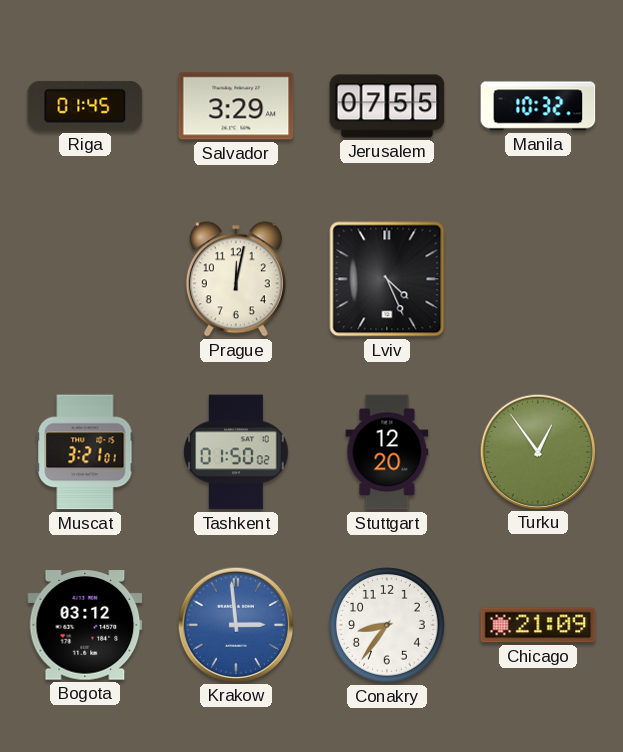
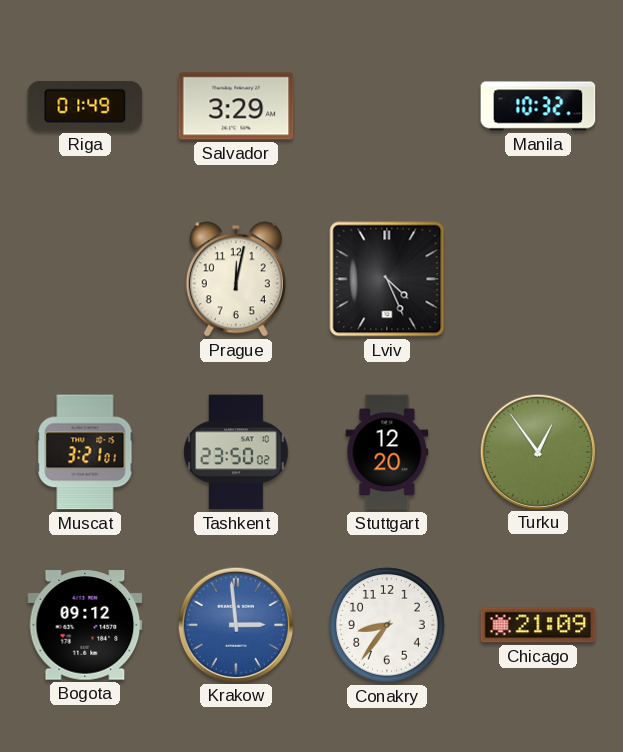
Riga: 01:45 -> 01:49
Jerusalem: 07:55 -> none
Tashkent: 01:50 -> 23:50
Bogota: 03:12 -> 09:12
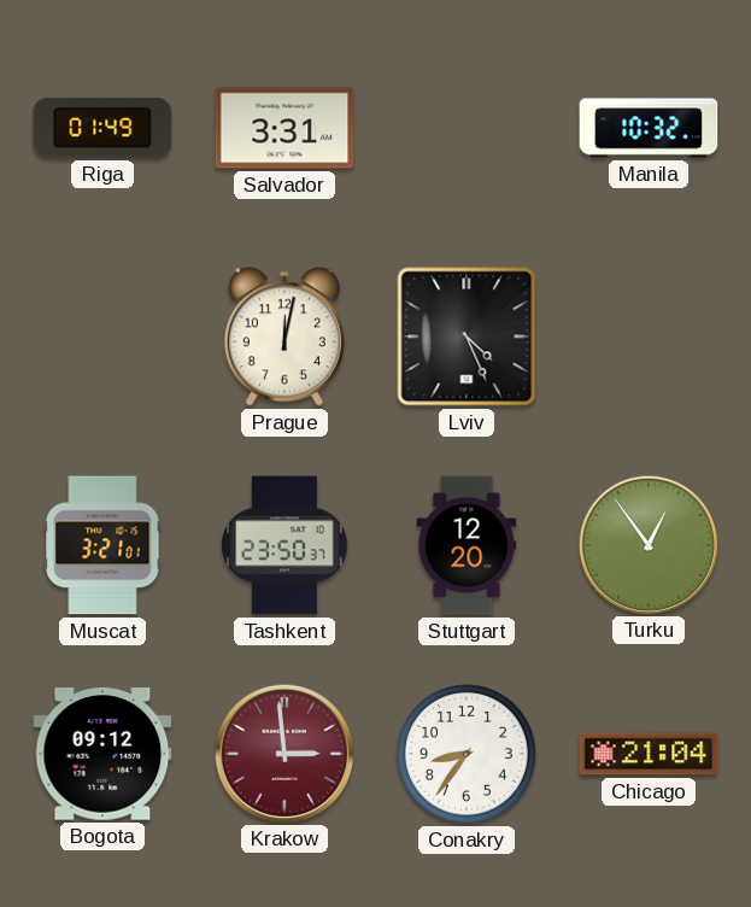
Salvador: 3:29 -> 3:31
Tashkent: 23:50:02 -> 23:50:37
Krakow dial: blue -> burgundy
Chicago: 21:09 -> 21:04
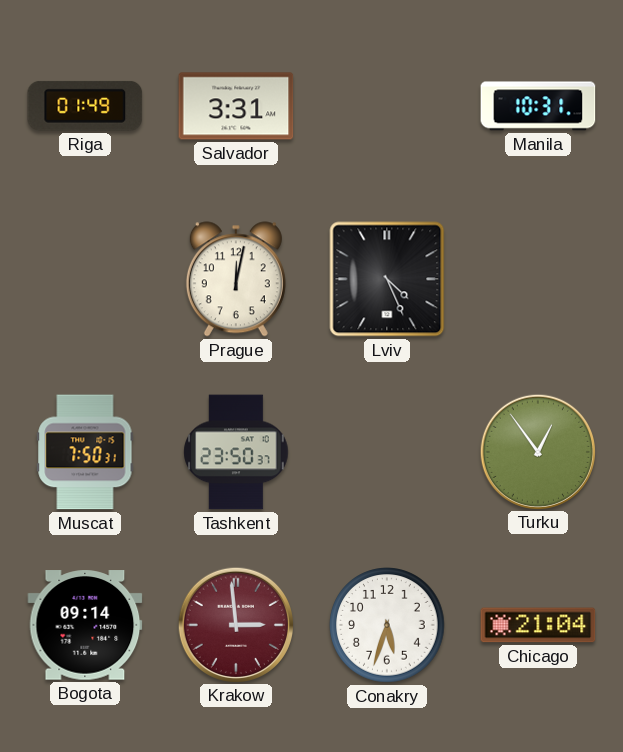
Manila: 10:32 -> 10:31
Muscat: 3:21 -> 7:50
Stuttgart: 12:20 -> none
Bogota: 09:12 -> 09:14
Conakry: 8:36 -> 5:33
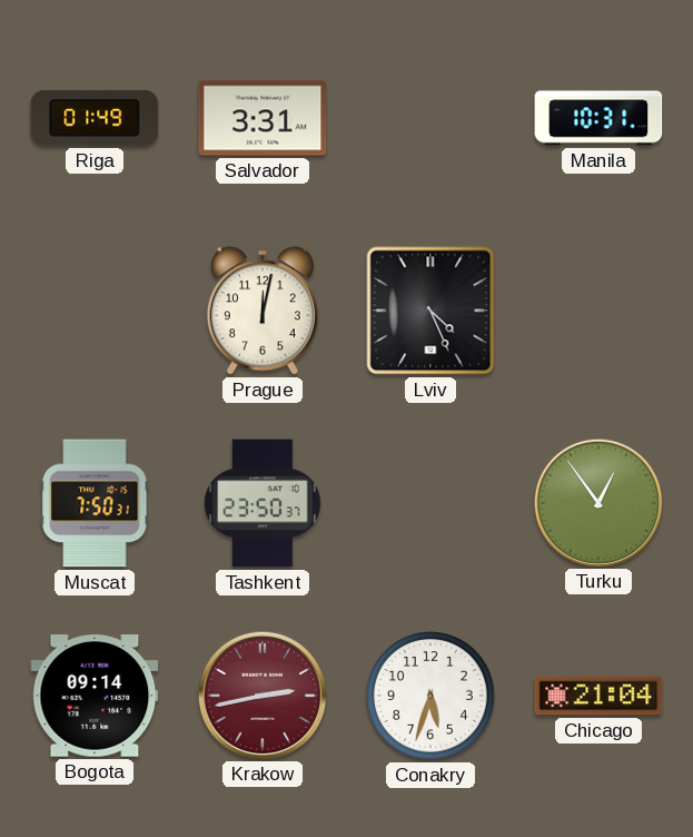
Krakow: 2:59 -> 2:43
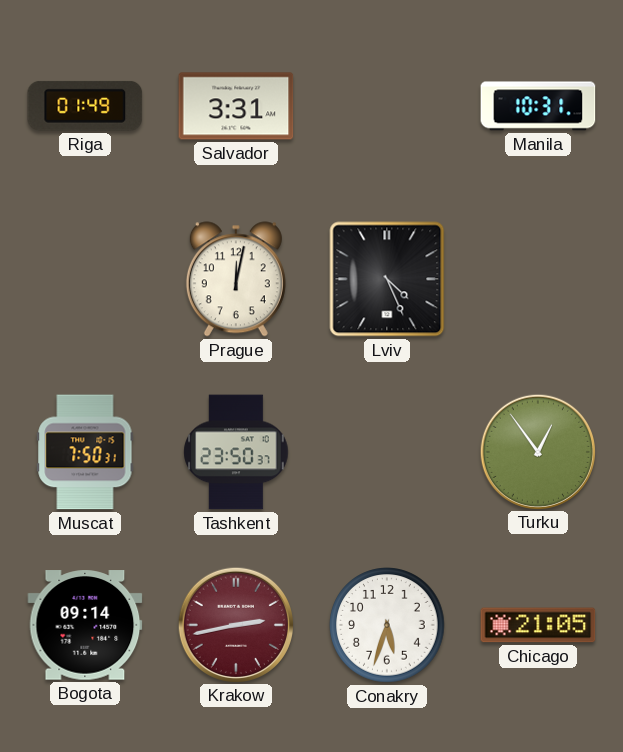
Chicago: 21:04 -> 21:05
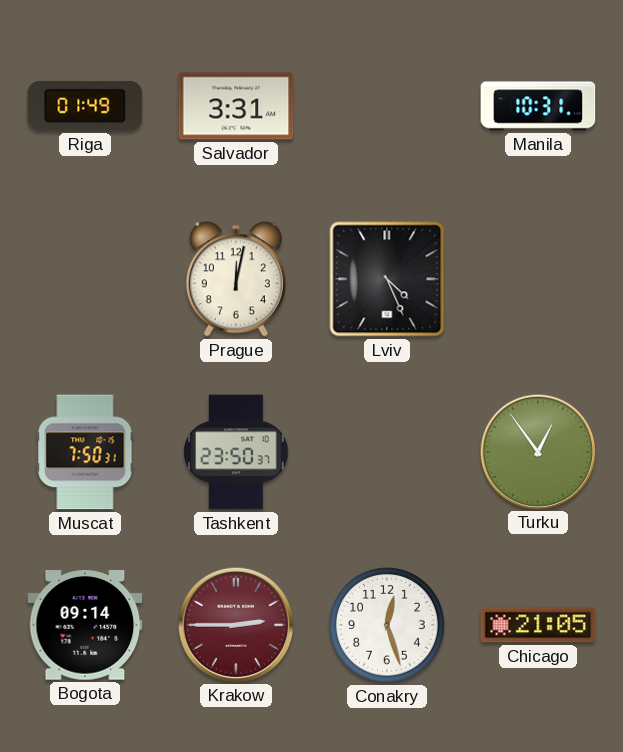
Krakow: 2:43 -> 2:45
Conakry: 5:33 -> 12:27
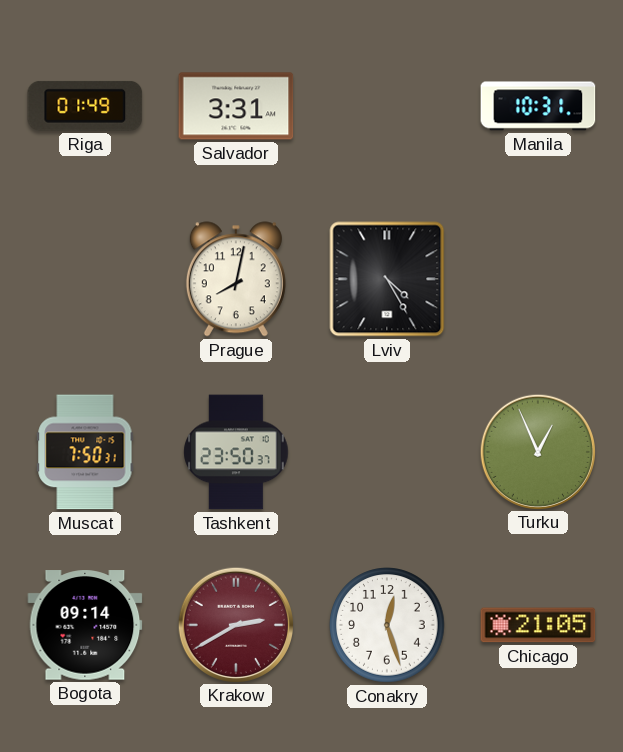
Prague: 12:02 -> 8:02
Lviv: 4:26 -> 4:25
Turku: 12:54 -> 12:56
Krakow: 2:45 -> 2:40
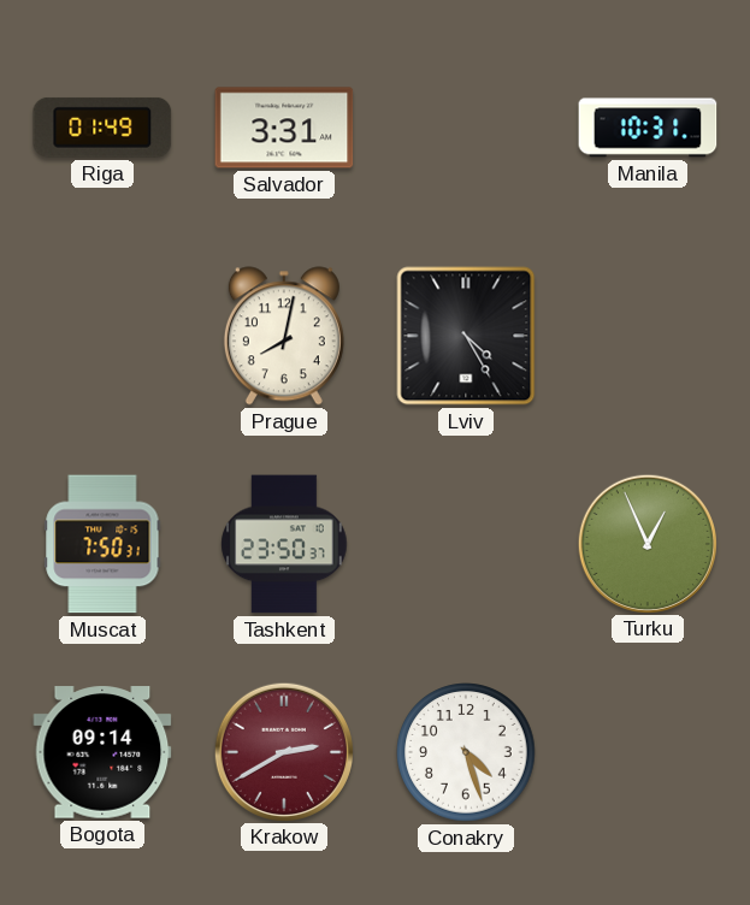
Conakry: 12:27 -> 4:27
Chicago: 21:05 -> none
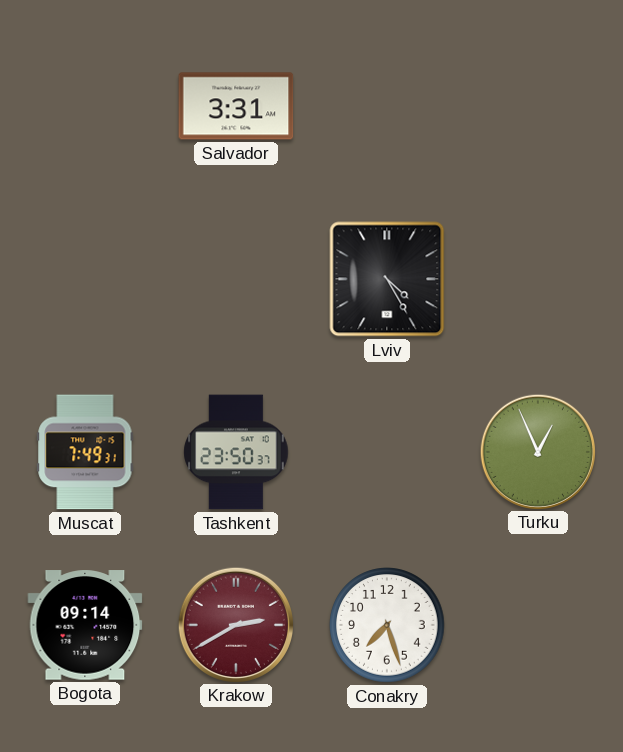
Riga: 01:49 -> none
Manila: 10:31 -> none
Prague: 8:02 -> none
Muscat: 7:50 -> 7:49
Conakry: 4:27 -> 7:27
